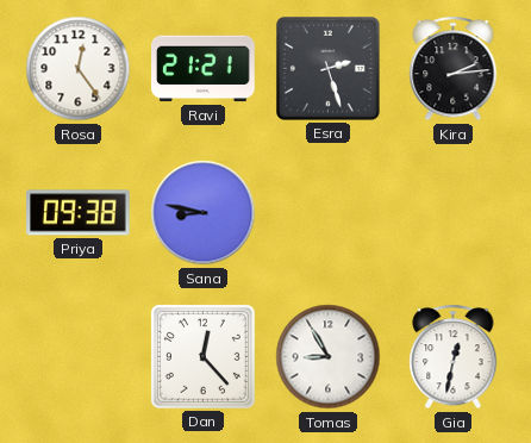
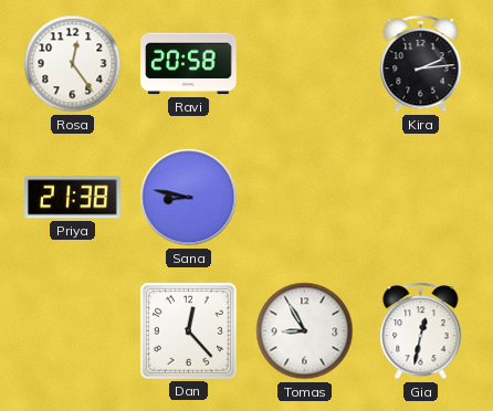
Ravi: 21:21 -> 20:58
Esra: 2:27 -> none
Priya: 09:38 -> 21:38
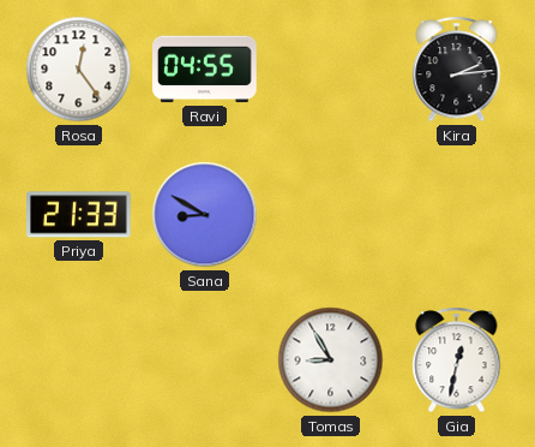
Ravi: 20:58 -> 04:55
Priya: 21:38 -> 21:33
Sana: 8:47 -> 8:50
Dan: 12:23 -> none
